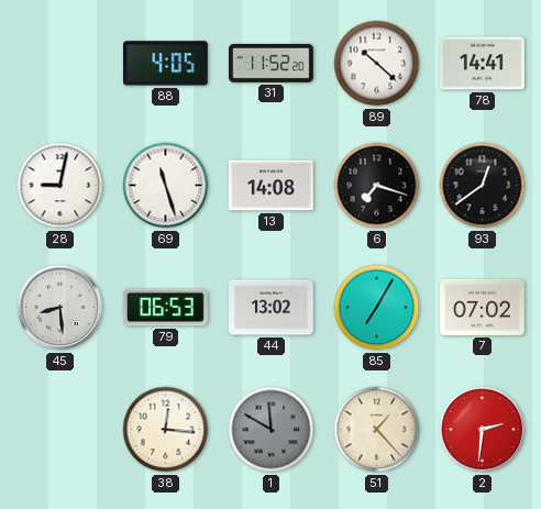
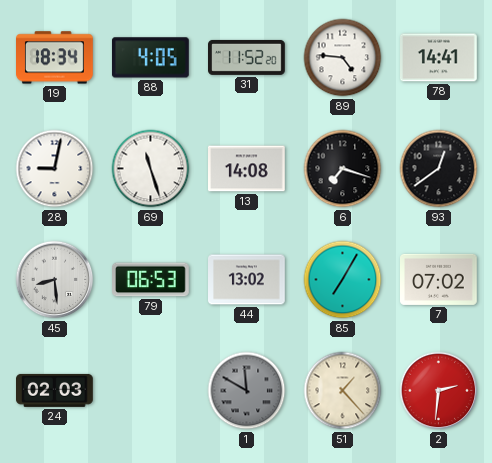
19: none -> 18:34
89: 10:22 -> 4:46
24: none -> 02:03
38: 12:16 -> none
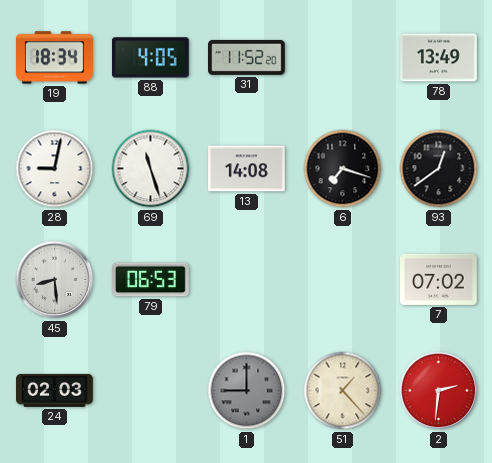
89: 4:46 -> none
78: 14:41 -> 13:49
44: 13:02 -> none
85: 7:05 -> none
1: 11:50 -> 9:00
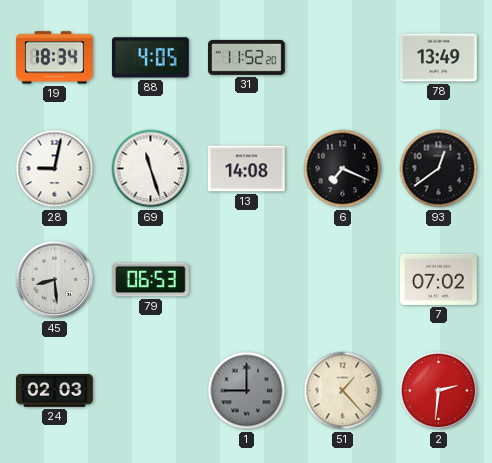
6: 7:18 -> 7:19
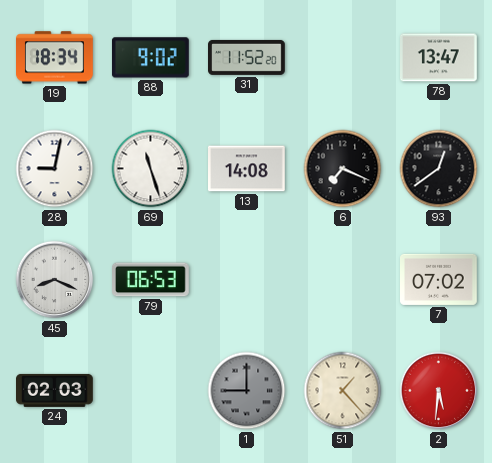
88: 4:05 -> 9:02
78: 13:49 -> 13:47
45: 8:29 -> 8:19
2: 2:31 -> 5:31
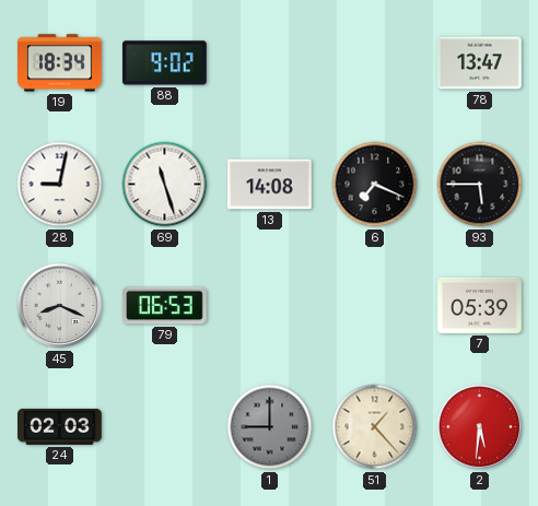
31: 11:52 -> none
93: 12:39 -> 5:45
7: 07:02 -> 05:39
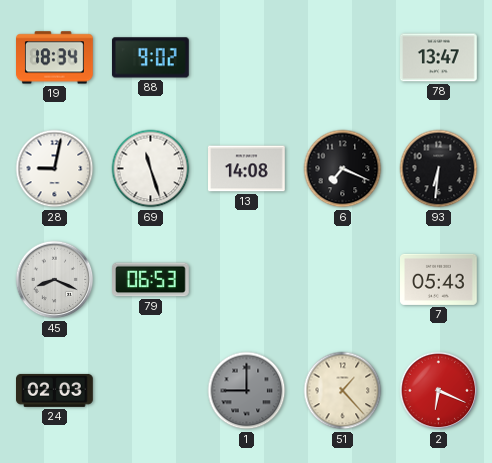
93: 5:45 -> 6:31
7: 05:39 -> 05:43
2: 5:31 -> 6:19
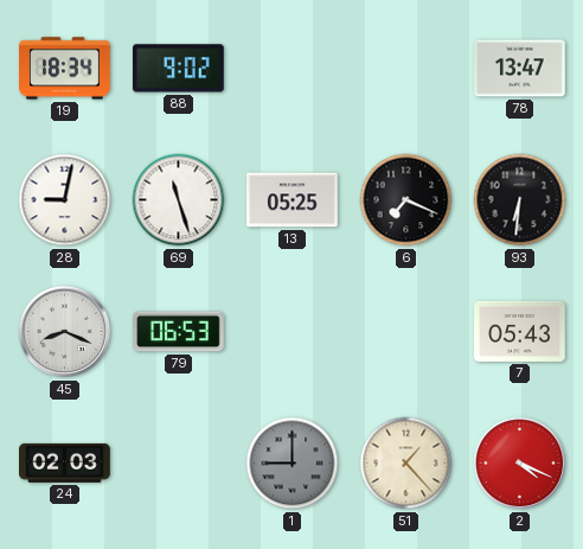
13: 14:08 -> 05:25
2: 6:19 -> 4:19
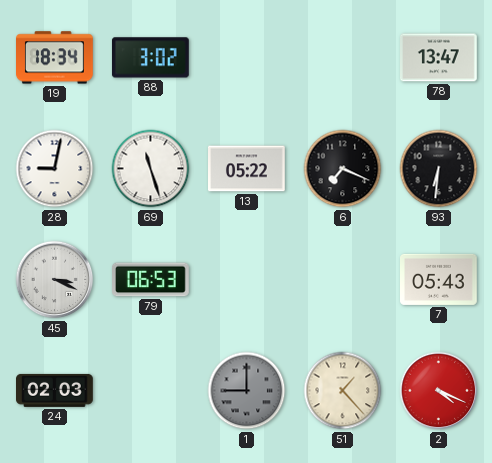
88: 9:02 -> 3:02
13: 05:25 -> 05:22
45: 8:19 -> 3:19
